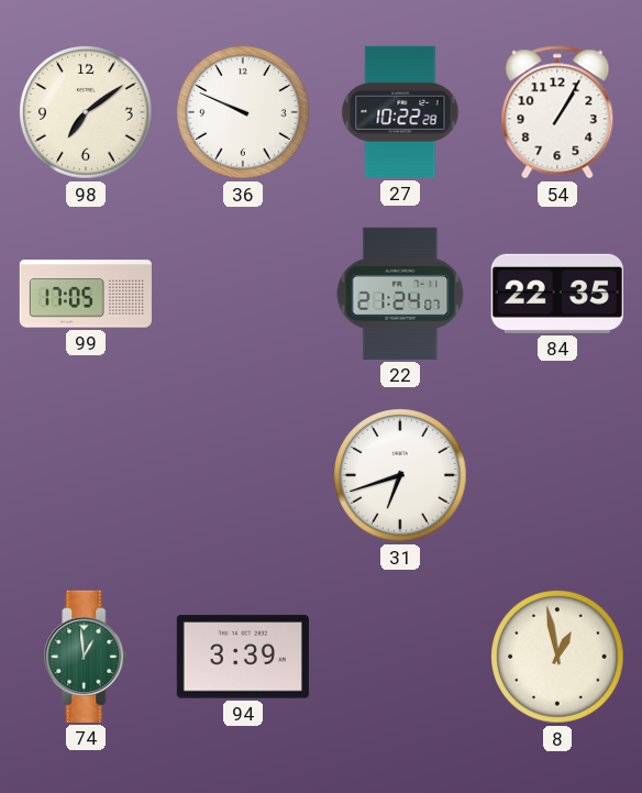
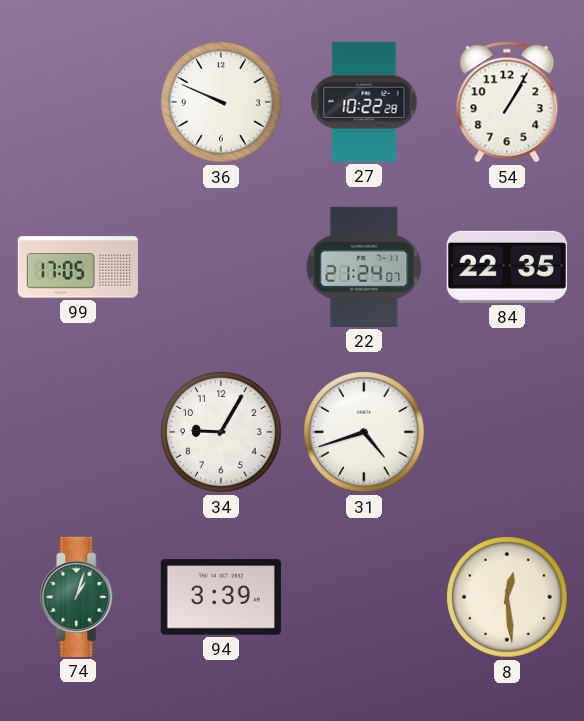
98: 7:09 -> none
34: none -> 9:05
31: 6:42 -> 4:42
74: 12:59 -> 1:03
8: 12:58 -> 12:29
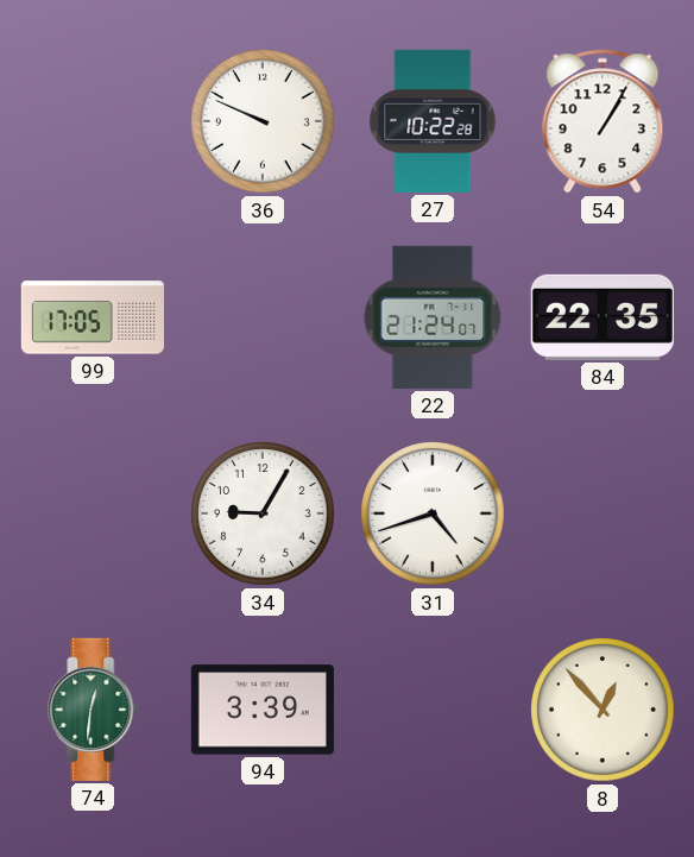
74: 1:03 -> 12:31
8: 12:29 -> 12:53
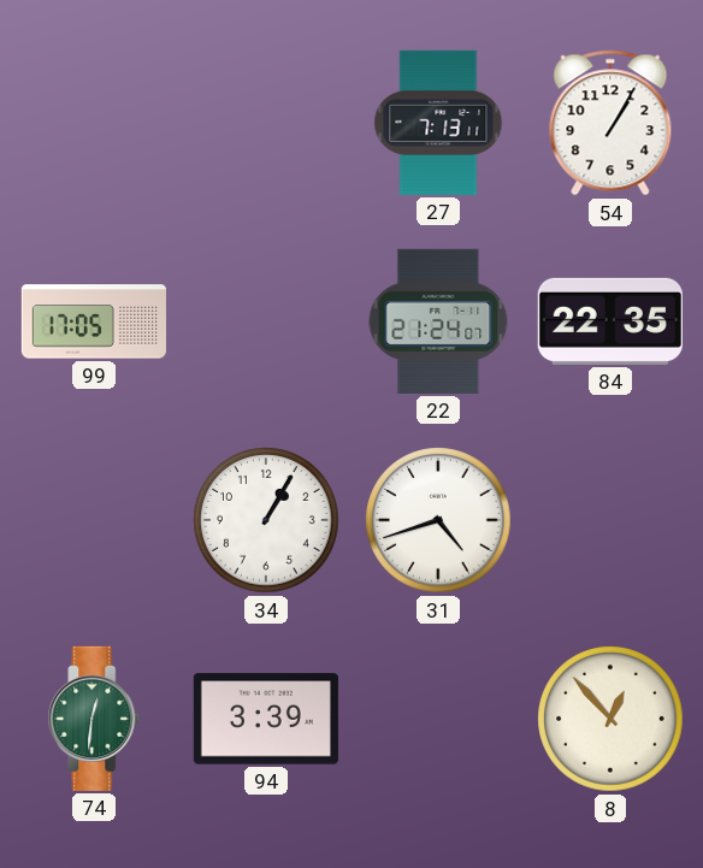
36: 9:49 -> none
27: 10:22 -> 7:13
34: 9:05 -> 1:05
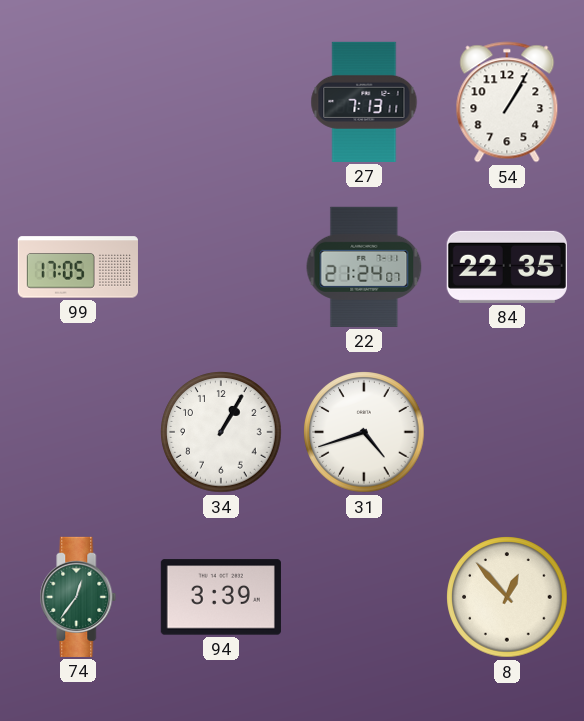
74: 12:31 -> 12:36
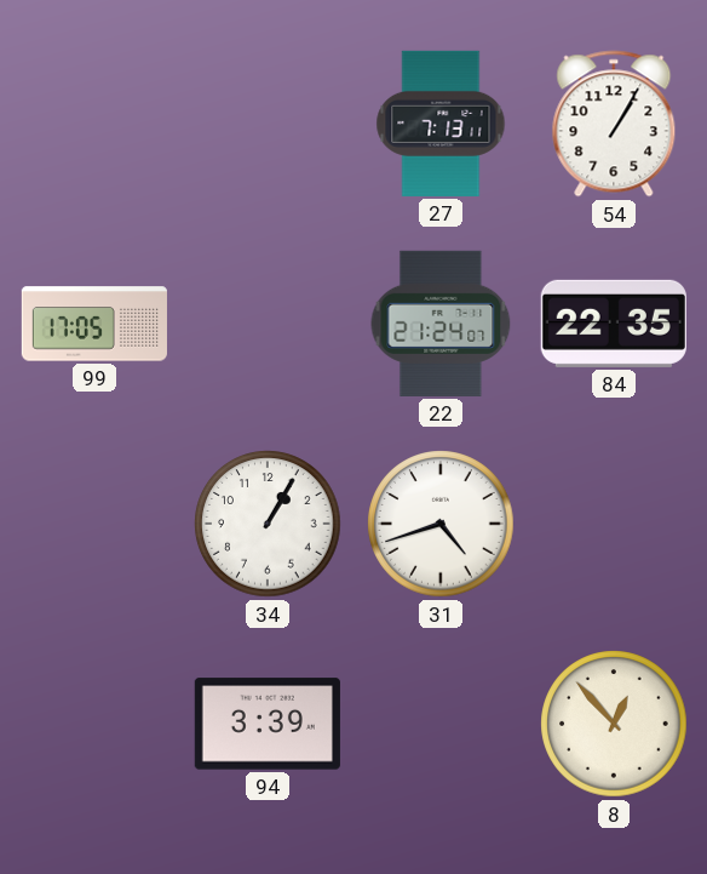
74: 12:36 -> none
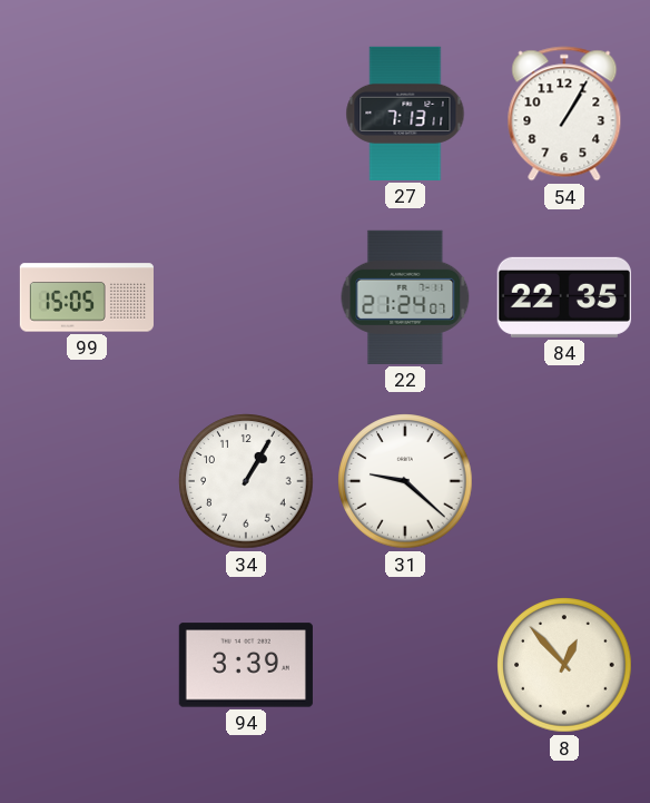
99: 17:05 -> 15:05
31: 4:42 -> 9:22
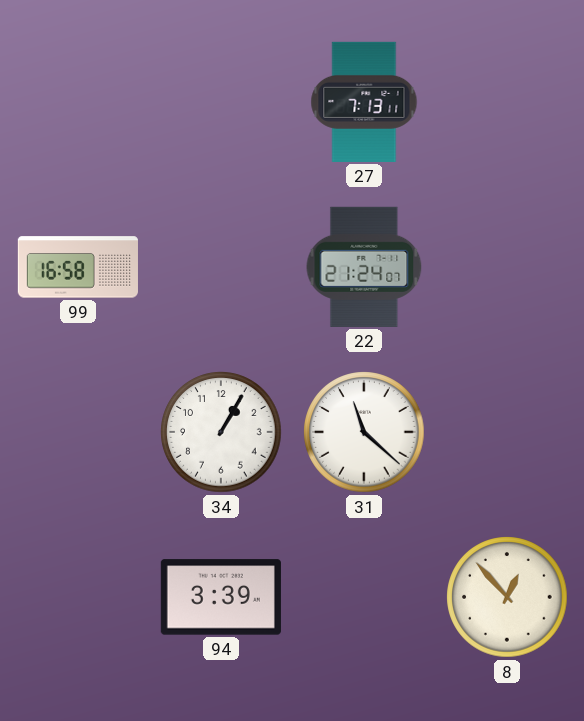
54: 1:05 -> none
99: 15:05 -> 16:58
84: 22:35 -> none
31: 9:22 -> 11:22
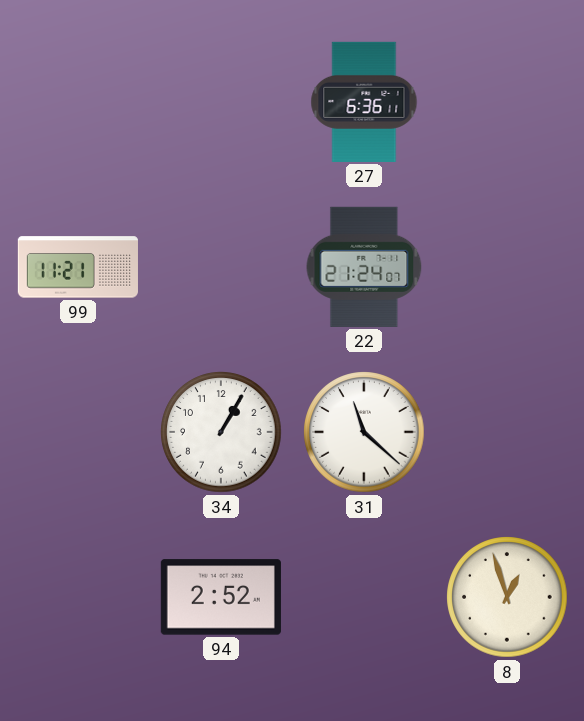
27: 7:13 -> 6:36
99: 16:58 -> 11:21
94: 3:39 -> 2:52
8: 12:53 -> 12:57
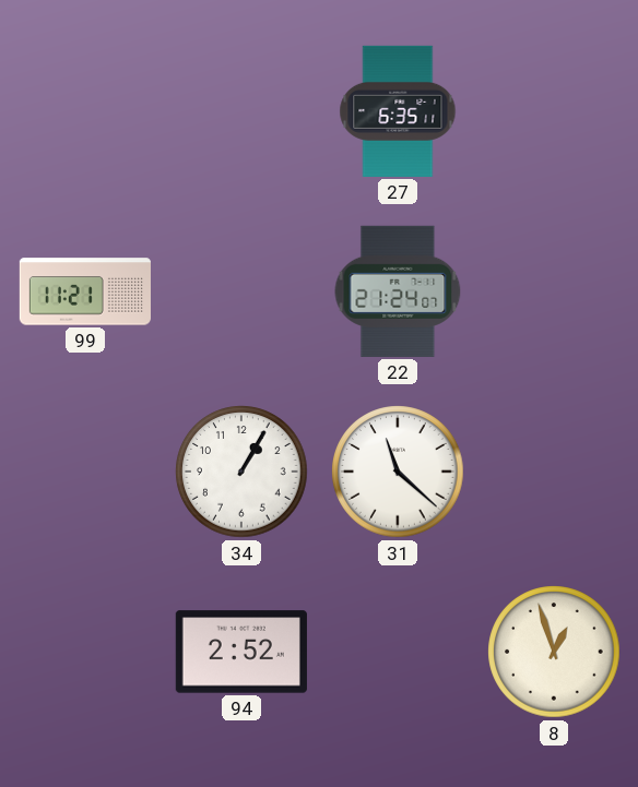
27: 6:36 -> 6:35
